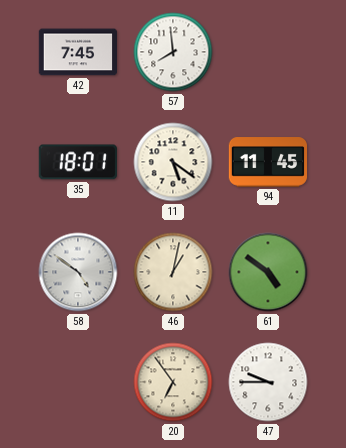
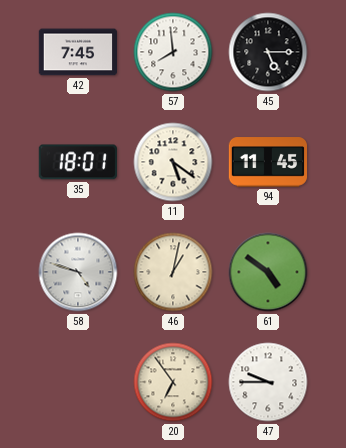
45: none -> 5:15
58: 4:51 -> 4:48
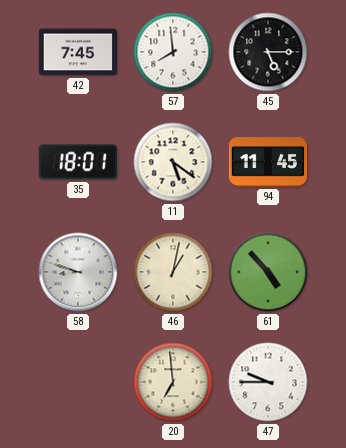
58: 4:48 -> 8:48
61: 4:51 -> 4:53
20: 6:54 -> 6:59
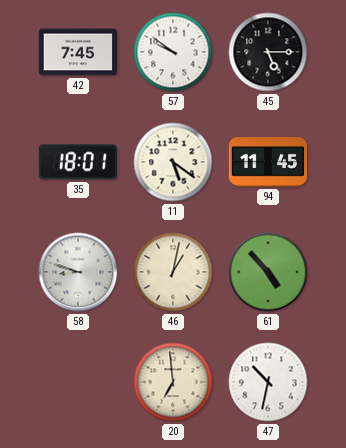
57: 7:59 -> 9:51
47: 9:45 -> 10:32
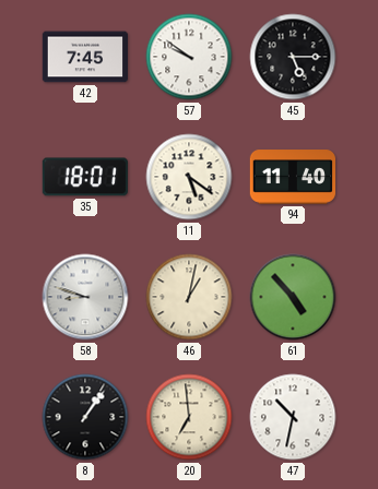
94: 11:45 -> 11:40
8: none -> 1:06
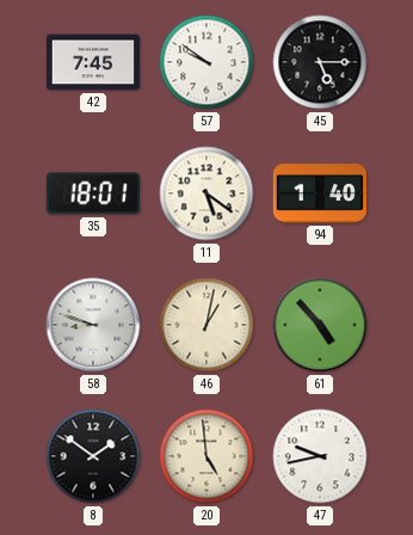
94: 11:40 -> 1:40
8: 1:06 -> 1:51
20: 6:59 -> 4:59
47: 10:32 -> 9:43
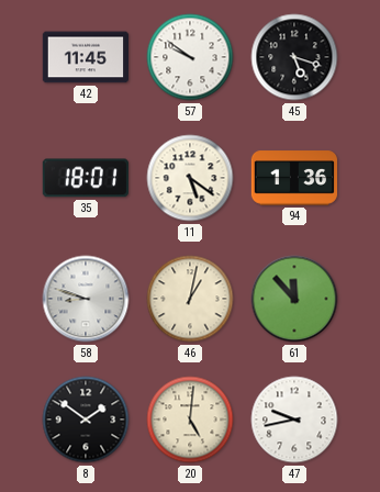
42: 7:45 -> 11:45
45: 5:15 -> 5:18
94: 1:40 -> 1:36
61: 4:53 -> 11:53
20: 4:59 -> 5:01
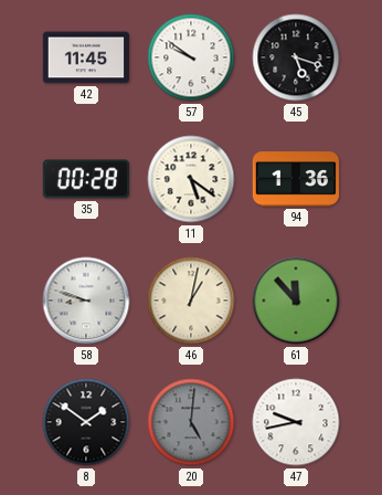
35: 18:01 -> 00:28
20 dial: cream -> grey
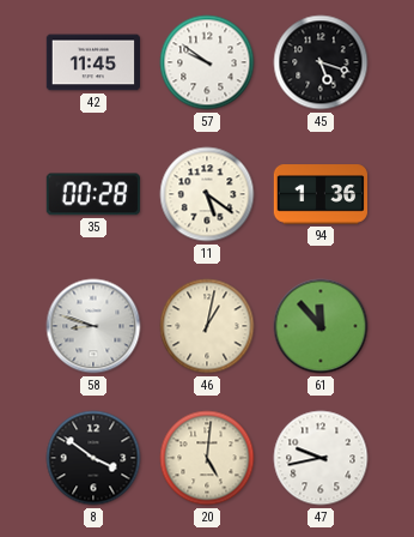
8: 1:51 -> 3:51
20 dial: grey -> cream
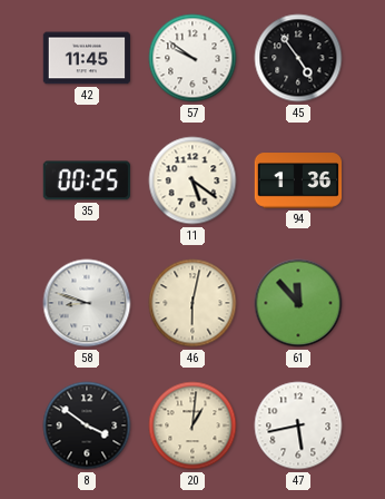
45: 5:18 -> 4:54
35: 00:28 -> 00:25
46: 1:02 -> 6:02
20: 5:01 -> 1:01
47: 9:43 -> 5:43
